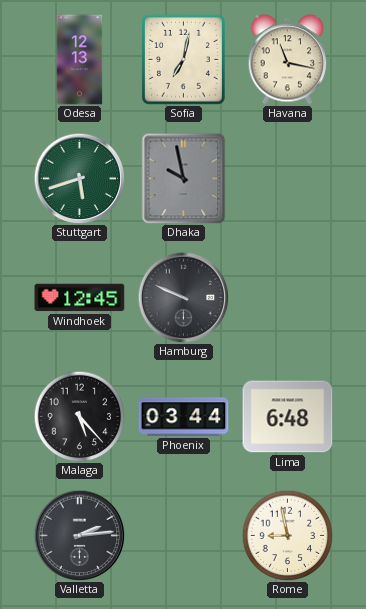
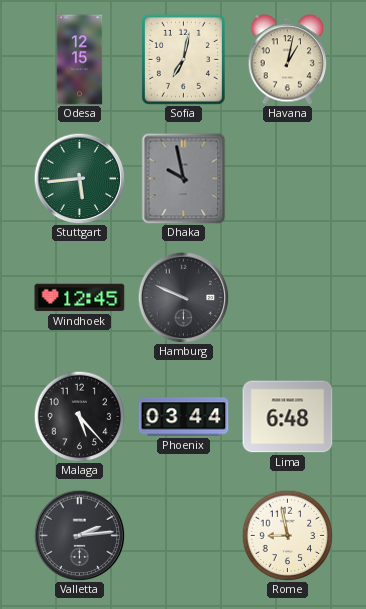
Odesa: 12:13 -> 12:15
Havana: 11:17 -> 1:02
Stuttgart: 5:42 -> 5:44
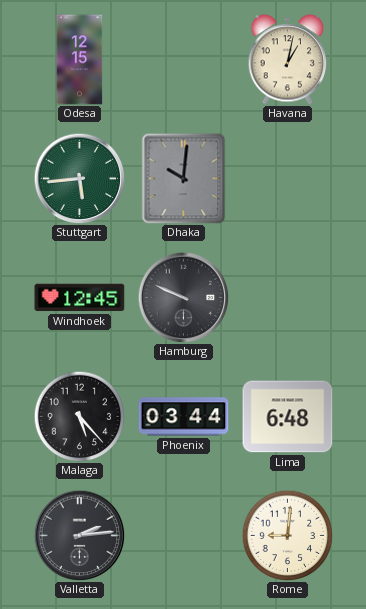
Sofia: 7:02 -> none
Dhaka: 9:58 -> 10:01
Rome: 8:58 -> 9:01
